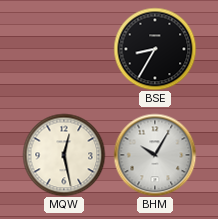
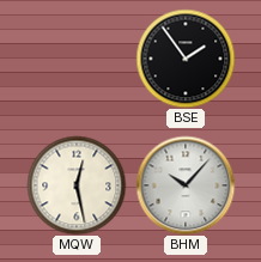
BSE: 8:35 -> 1:54
BHM: 10:05 -> 10:07
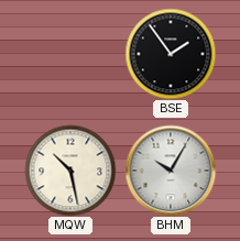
MQW: 12:28 -> 10:28
BHM: 10:07 -> 10:05
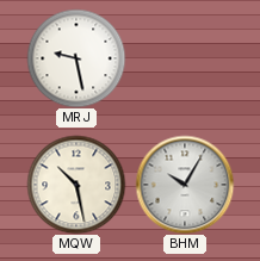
MRJ: none -> 9:28
BSE: 1:54 -> none
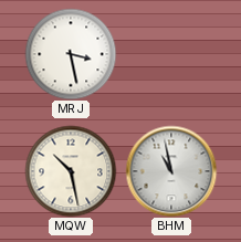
MRJ: 9:28 -> 3:28
BHM: 10:05 -> 10:58
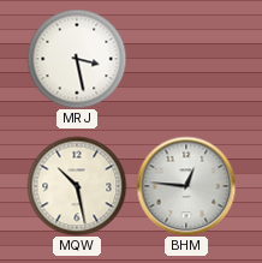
BHM: 10:58 -> 12:46
